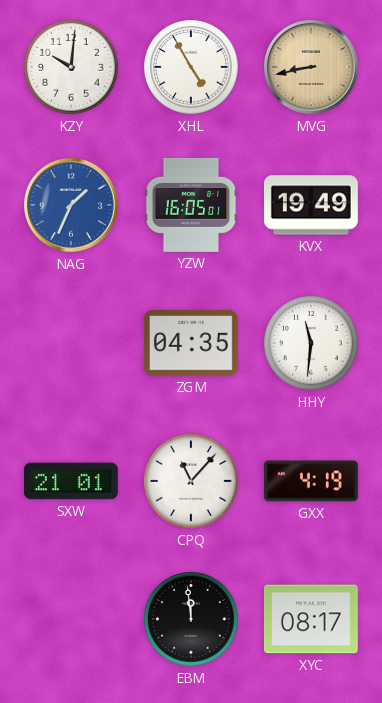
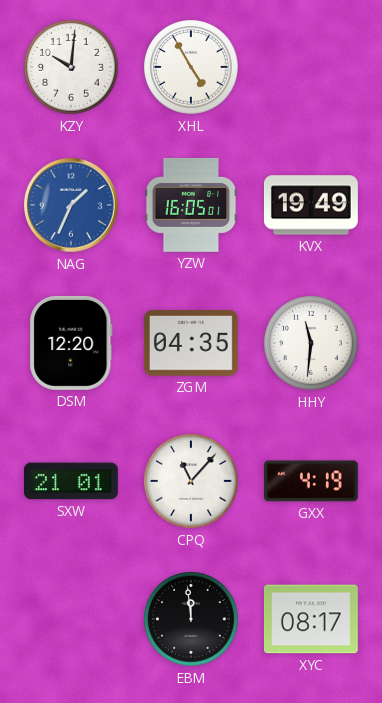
MVG: 8:43 -> none
DSM: none -> 12:20
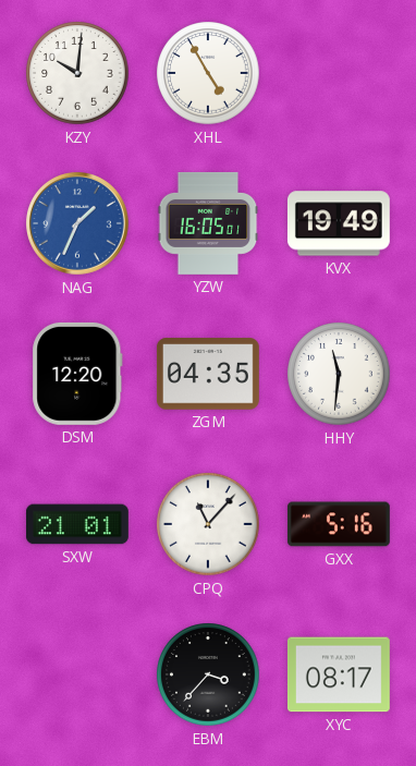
GXX: 4:19 -> 5:16
EBM: 11:59 -> 3:37
